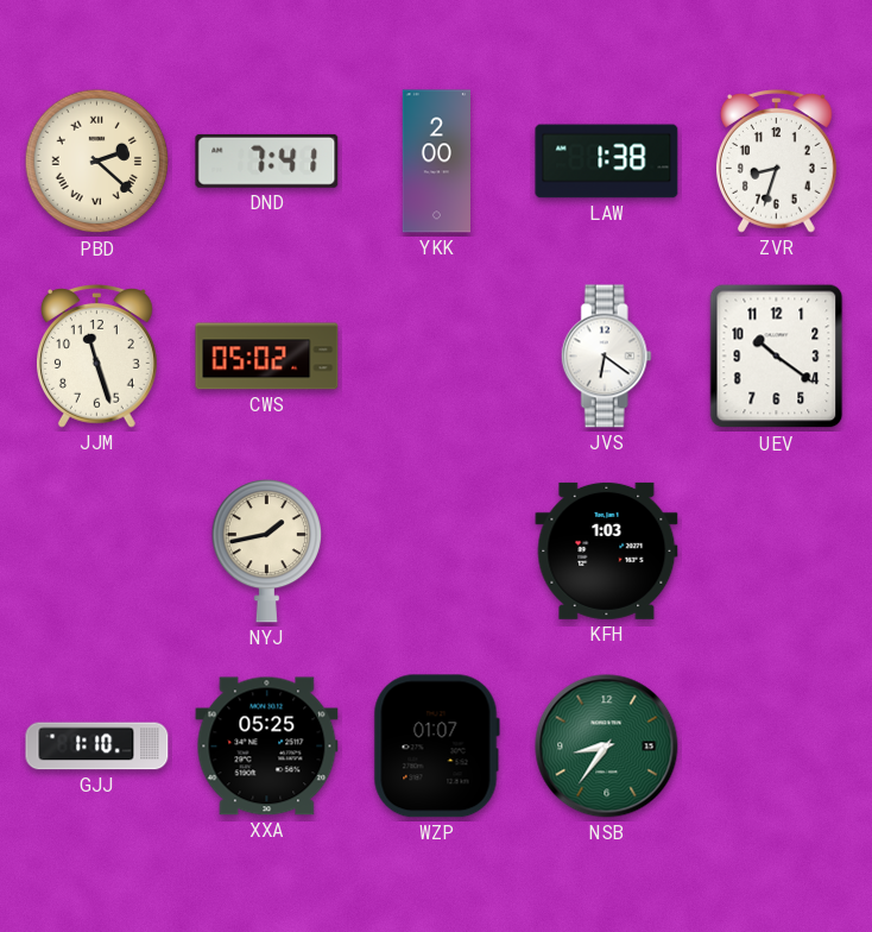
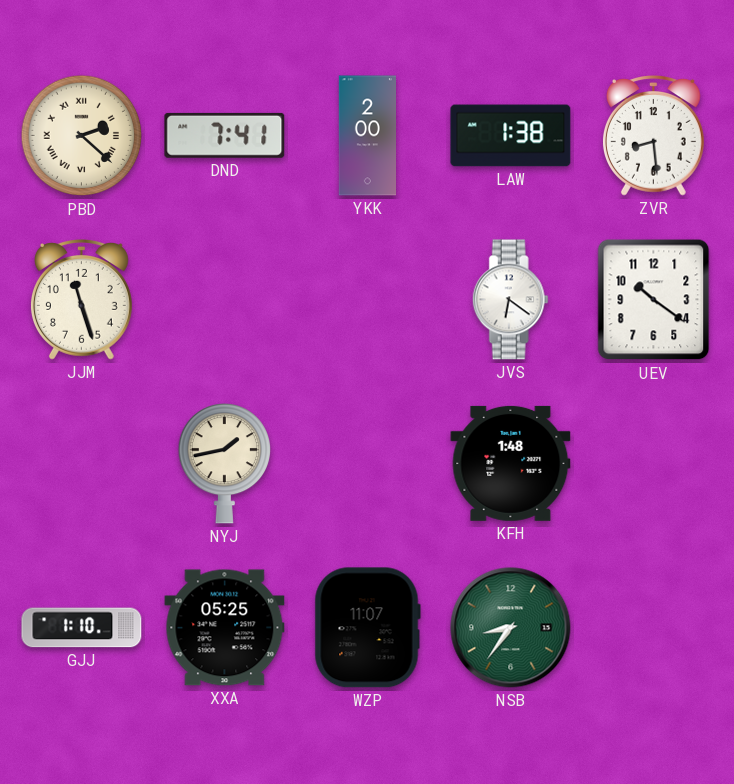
ZVR: 8:33 -> 8:29
CWS: 05:02 -> none
KFH: 1:03 -> 1:48
WZP: 01:07 -> 11:07
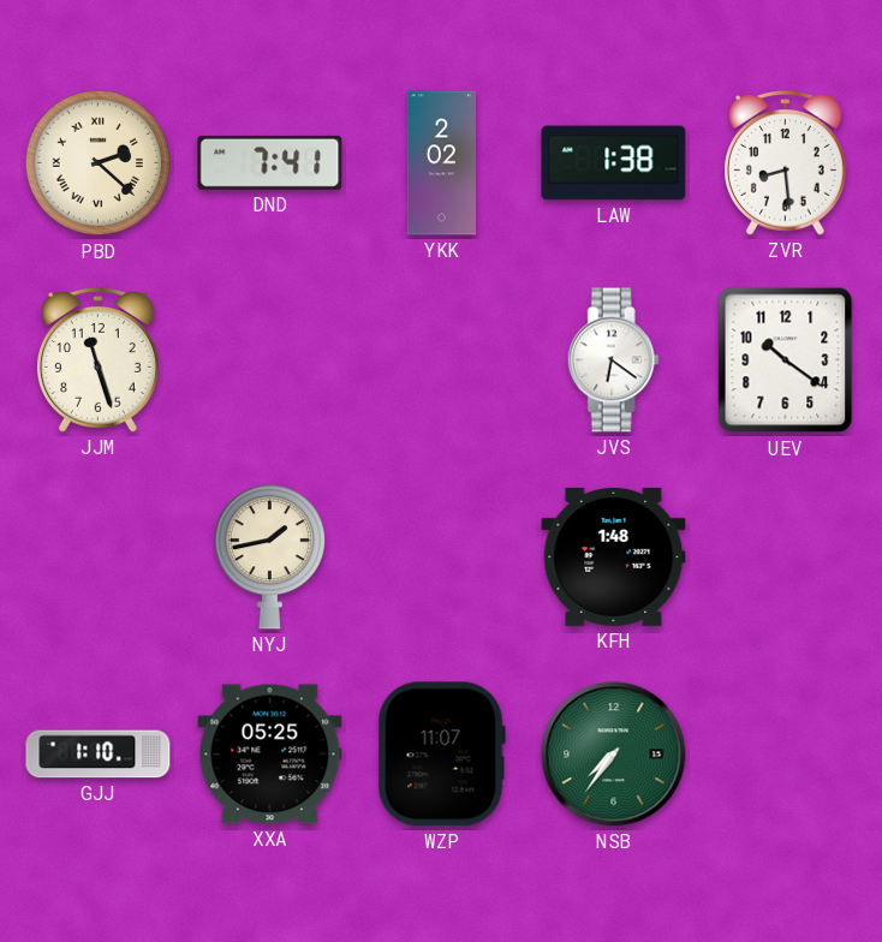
YKK: 2:00 -> 2:02
NSB: 8:36 -> 7:36
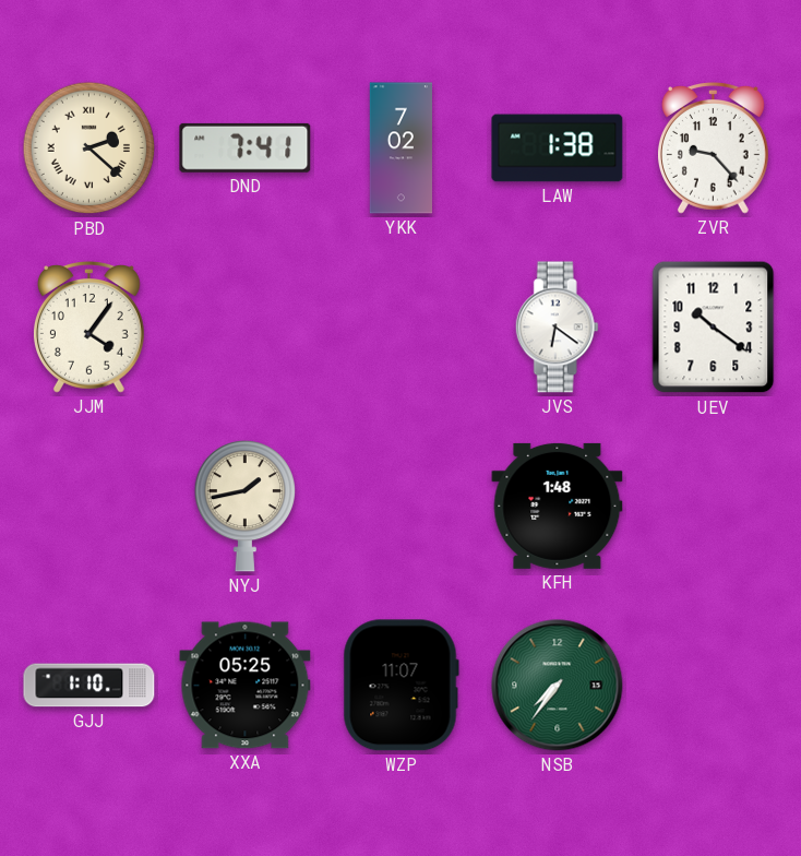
YKK: 2:02 -> 7:02
ZVR: 8:29 -> 9:23
JJM: 11:27 -> 4:06
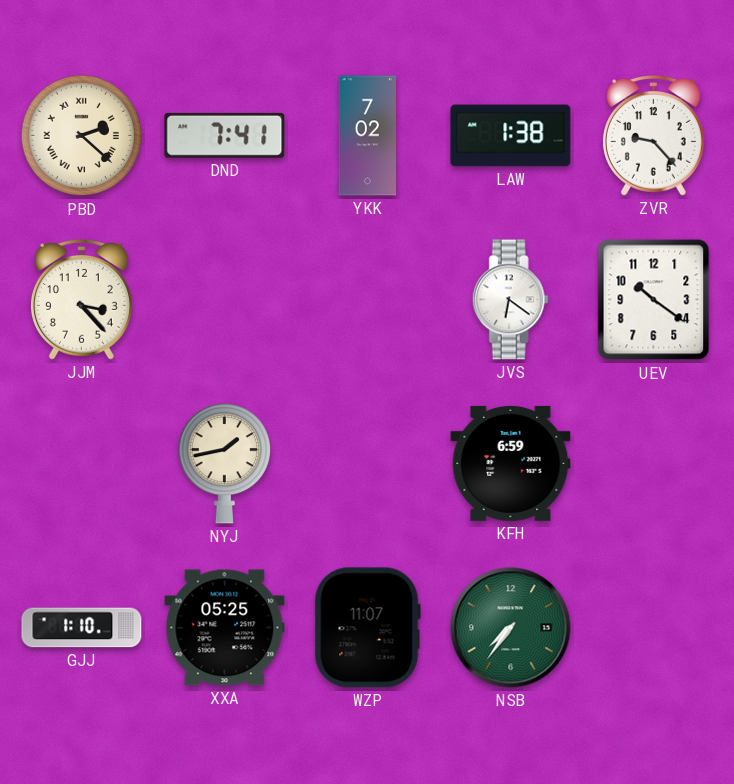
JJM: 4:06 -> 3:23
KFH: 1:48 -> 6:59
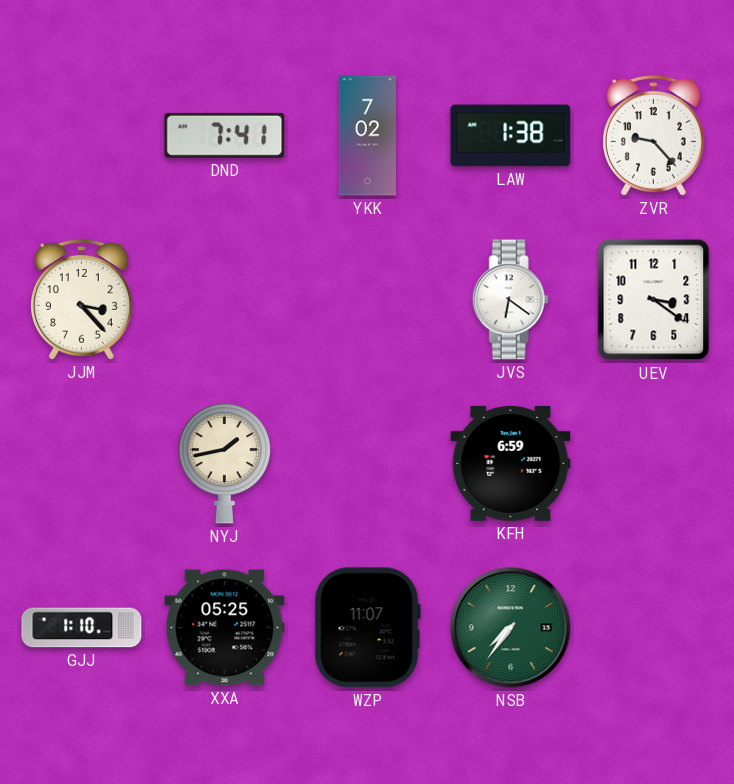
PBD: 2:22 -> none
UEV: 10:21 -> 3:21
